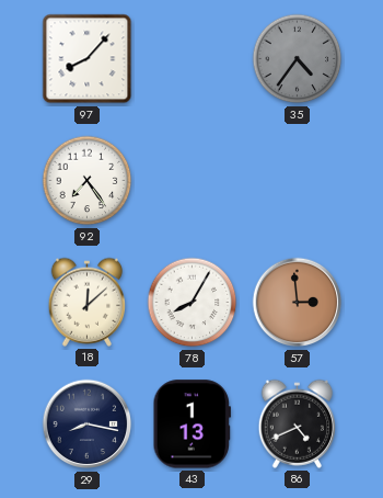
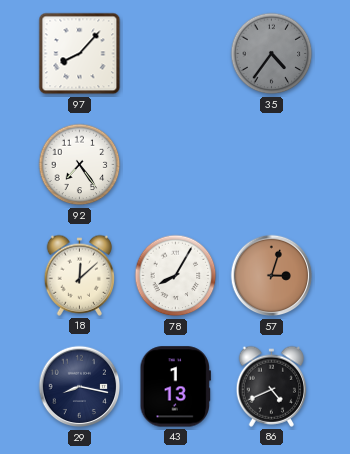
57: 2:59 -> 3:03
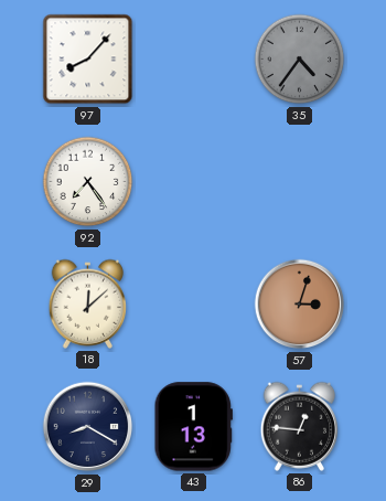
78: 8:05 -> none
29: 8:17 -> 8:20
86: 4:41 -> 12:46
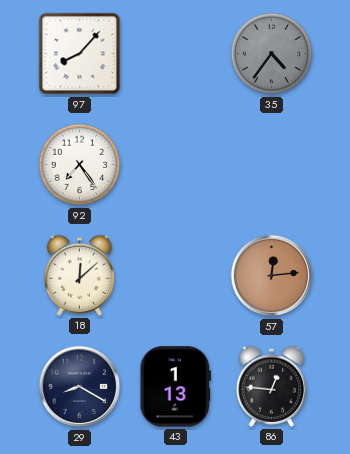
57: 3:03 -> 12:14
